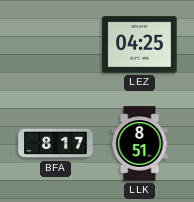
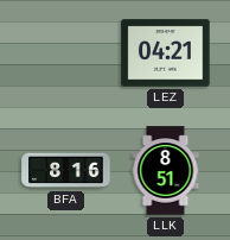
LEZ: 04:25 -> 04:21
BFA: 8:17 -> 8:16
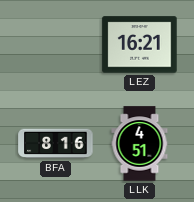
LEZ: 04:21 -> 16:21
LLK: 8:51 -> 4:51
